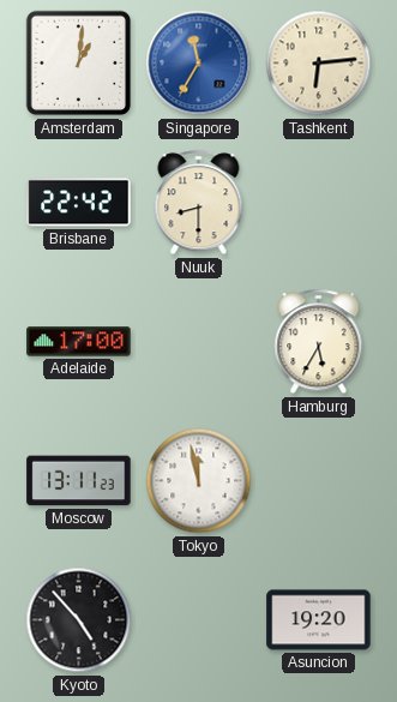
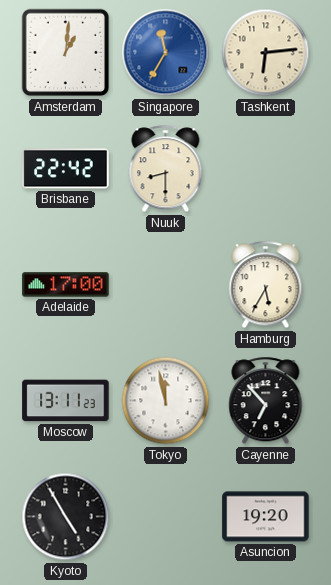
Cayenne: none -> 6:53
Kyoto: 4:53 -> 4:55
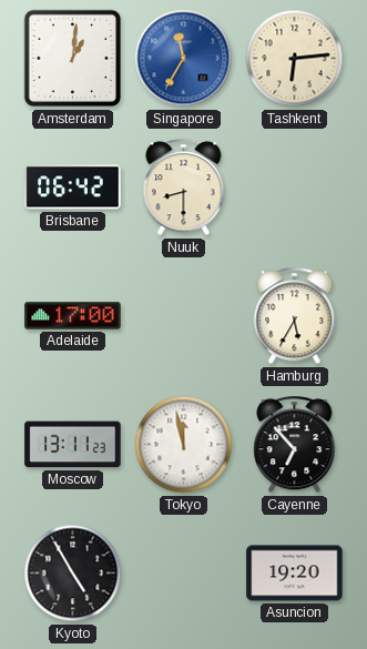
Brisbane: 22:42 -> 06:42
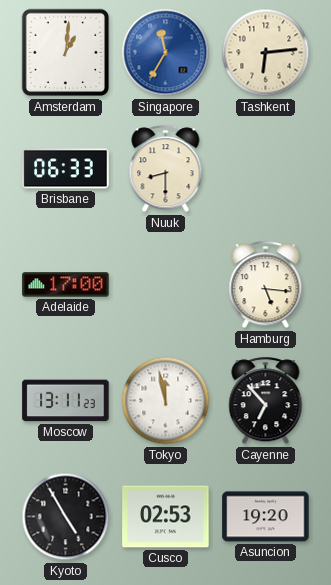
Brisbane: 06:42 -> 06:33
Hamburg: 5:35 -> 5:16
Cusco: none -> 02:53
